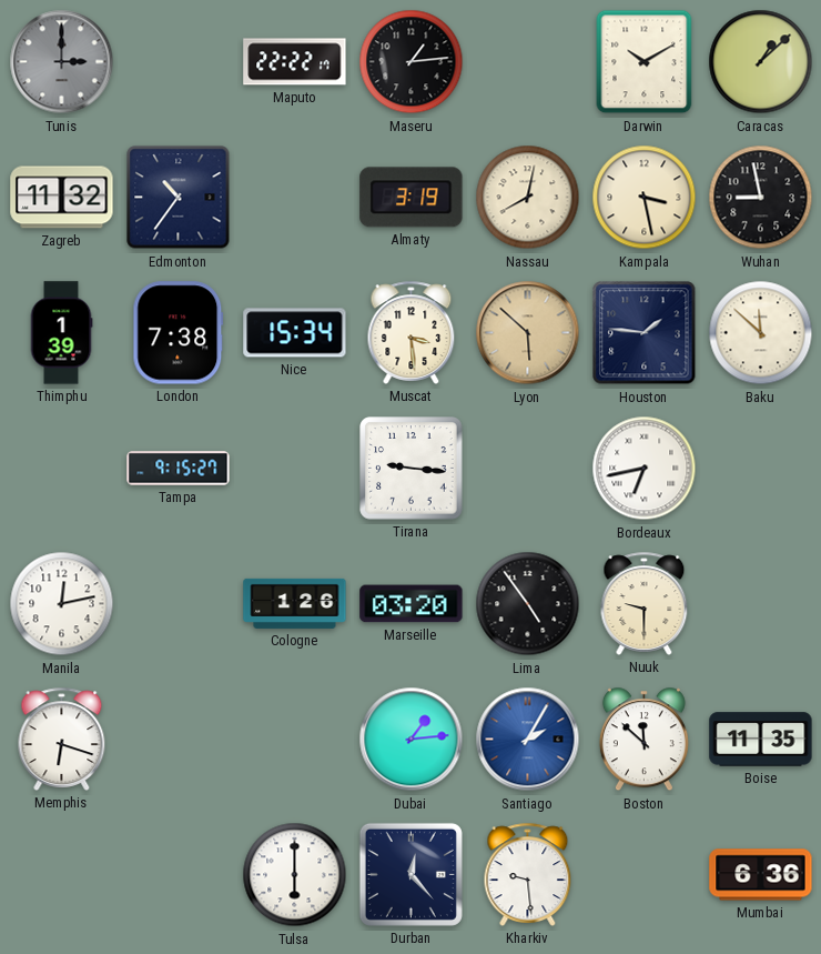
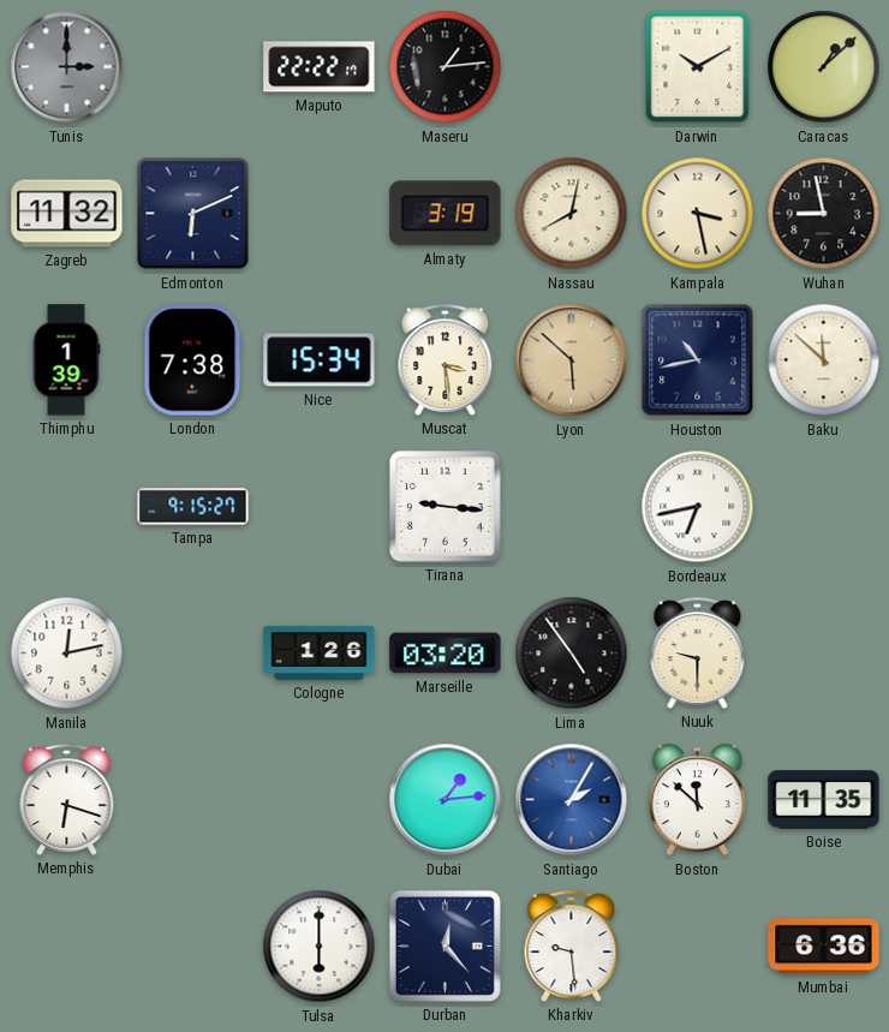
Edmonton: 10:36 -> 6:11
Houston: 1:46 -> 10:43
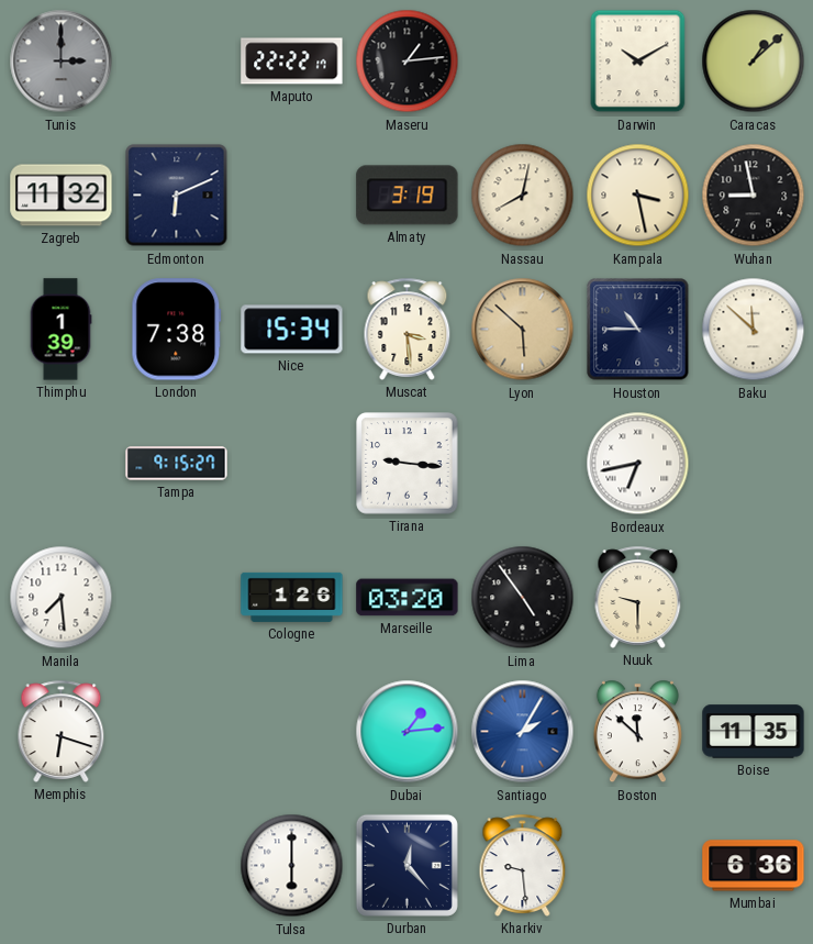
Houston: 10:43 -> 10:45
Manila: 12:13 -> 7:29
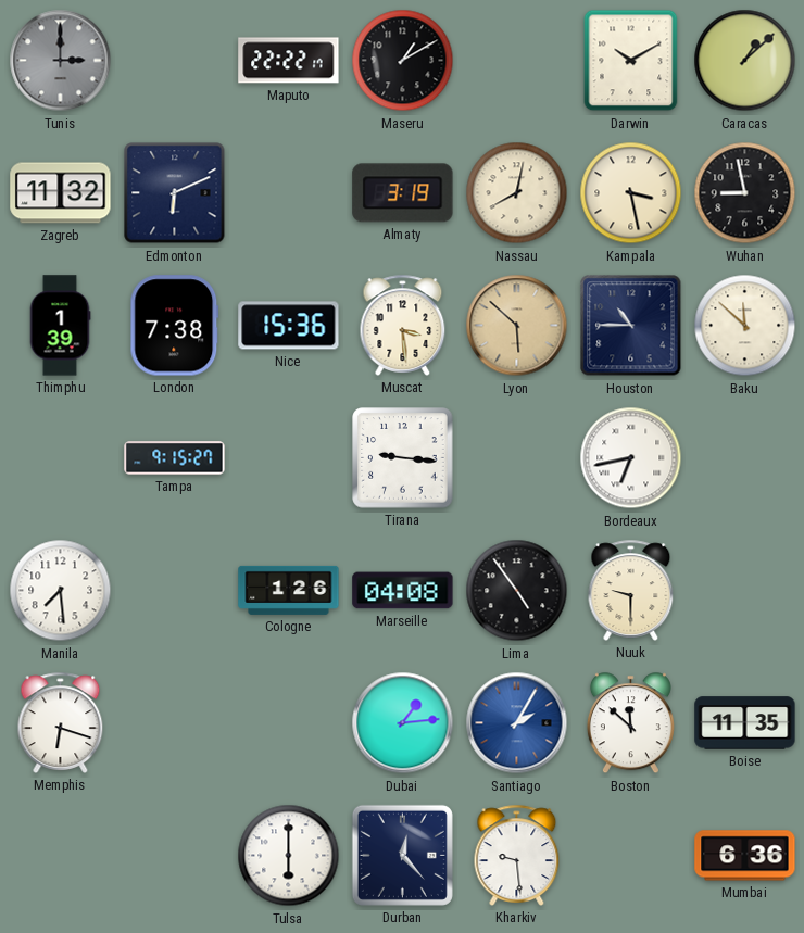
Maseru: 1:14 -> 1:10
Nice: 15:34 -> 15:36
Marseille: 03:20 -> 04:08
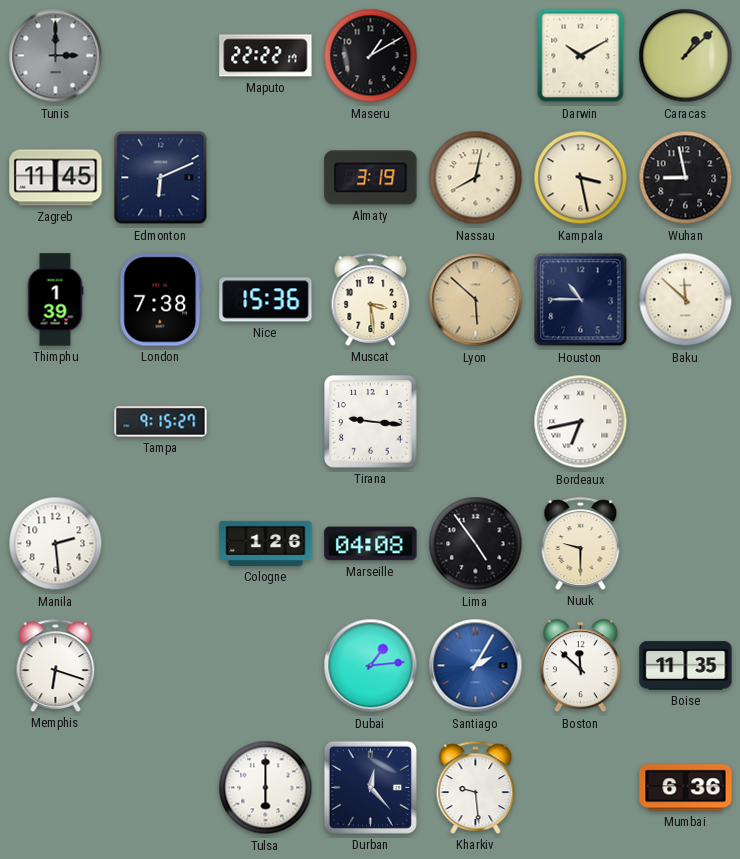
Zagreb: 11:32 -> 11:45
Manila: 7:29 -> 2:29
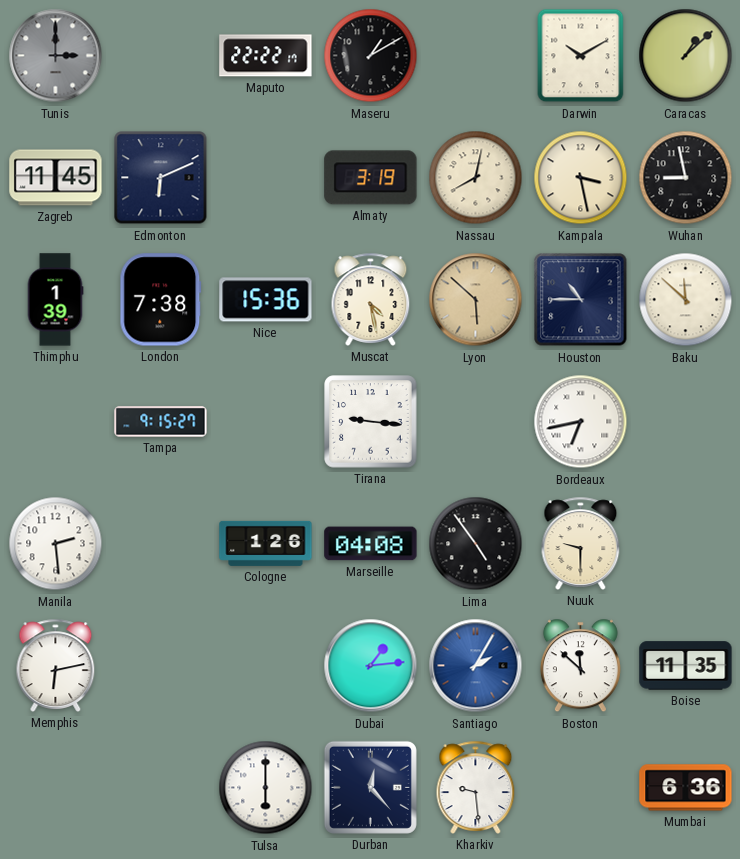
Muscat: 3:29 -> 4:28
Memphis: 6:18 -> 6:13
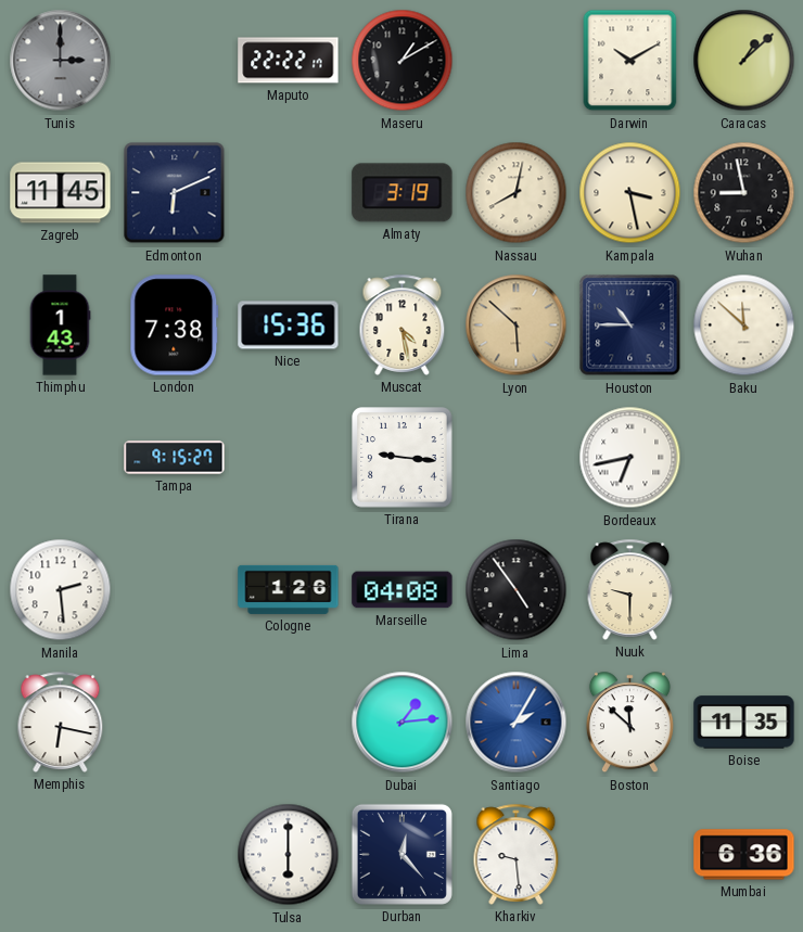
Thimphu: 1:39 -> 1:43
Memphis: 6:13 -> 6:17
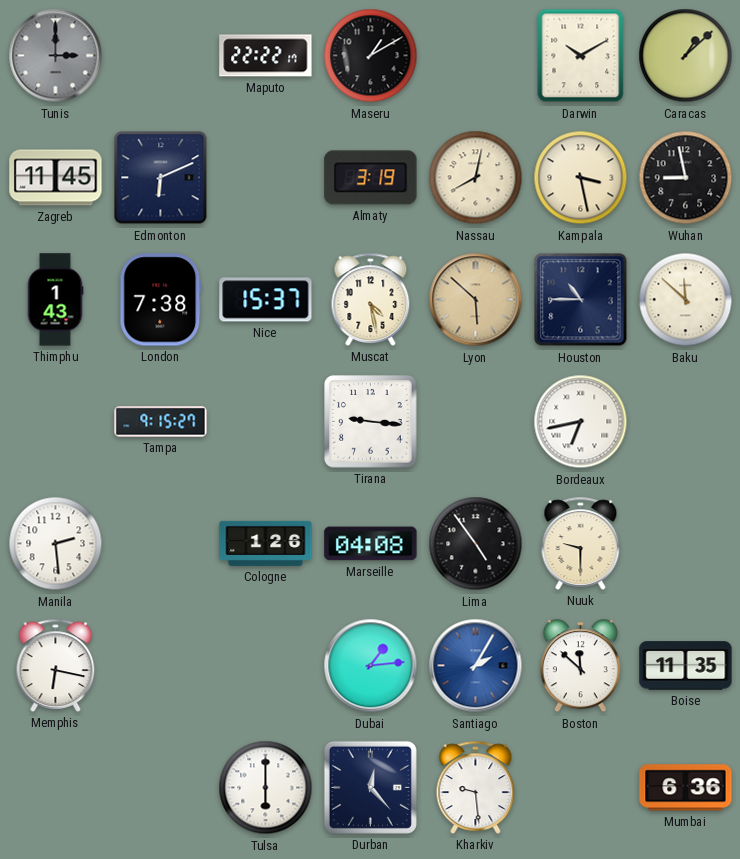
Nice: 15:36 -> 15:37
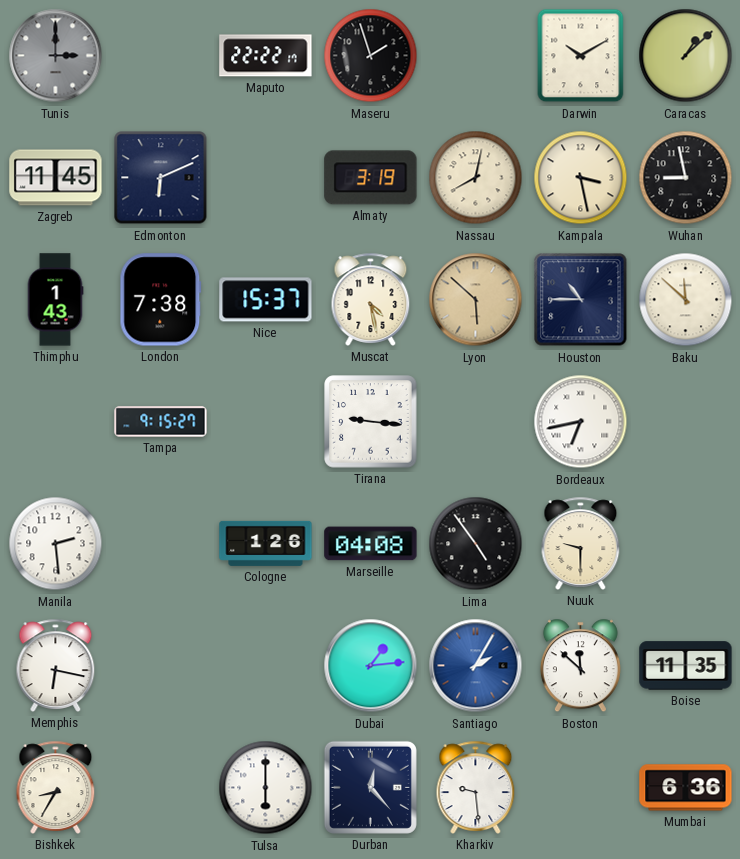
Maseru: 1:10 -> 1:57
Bishkek: none -> 8:35
